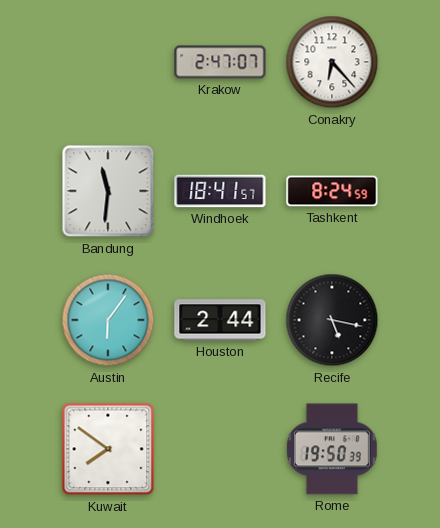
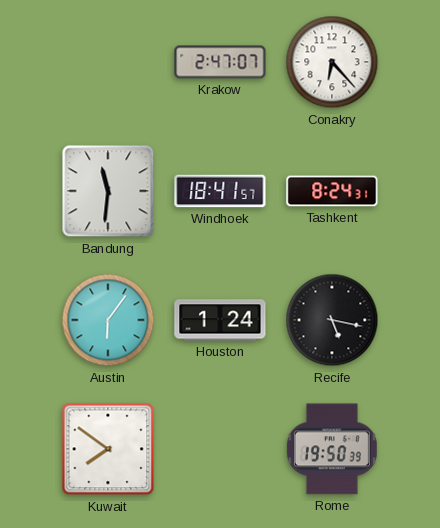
Tashkent: 8:24:59 -> 8:24:31
Houston: 2:44 -> 1:24
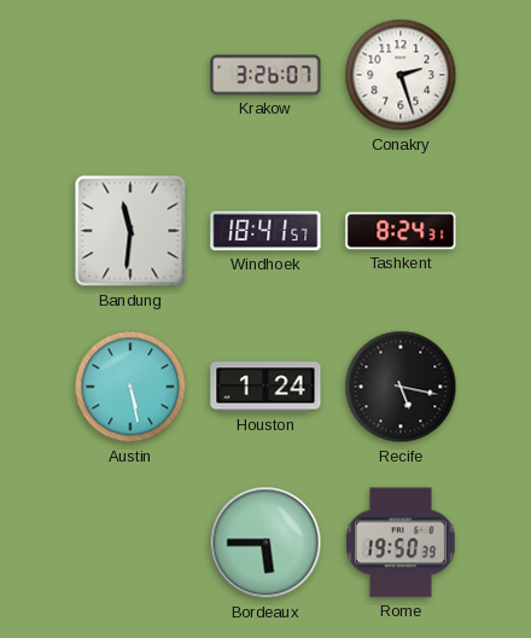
Krakow: 2:47 -> 3:26
Conakry: 6:23 -> 2:27
Austin: 6:06 -> 5:28
Kuwait: 7:51 -> none
Bordeaux: none -> 5:45
